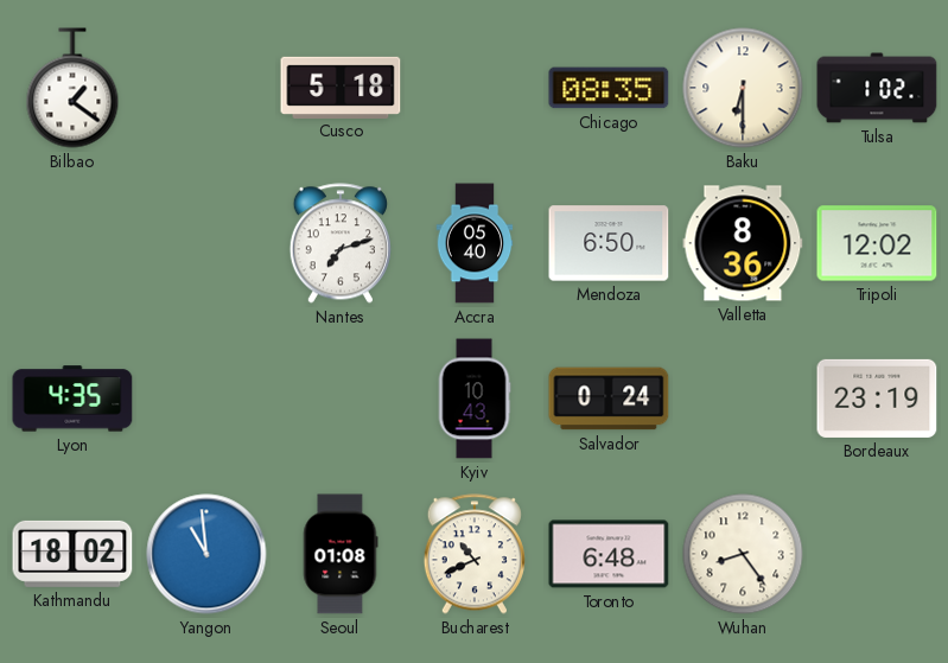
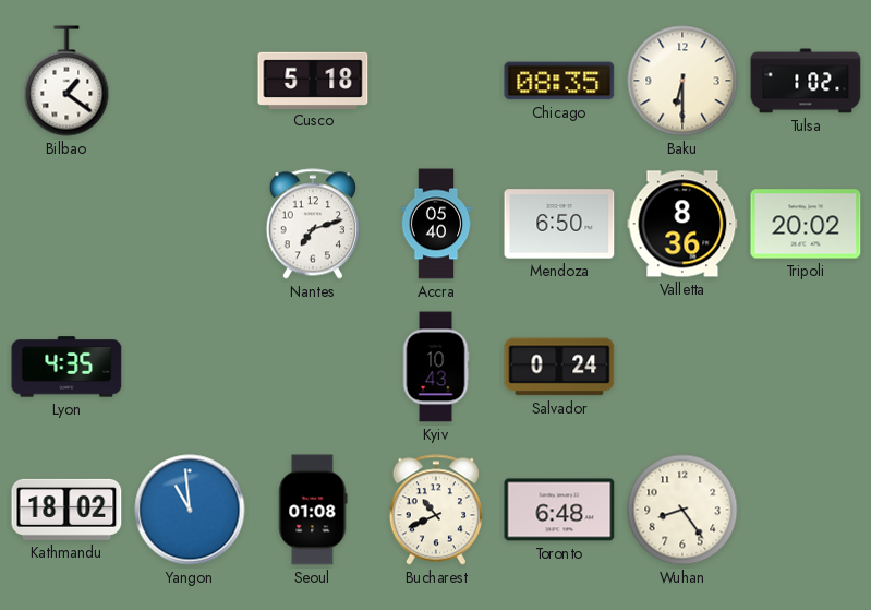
Tripoli: 12:02 -> 20:02
Bordeaux: 23:19 -> none
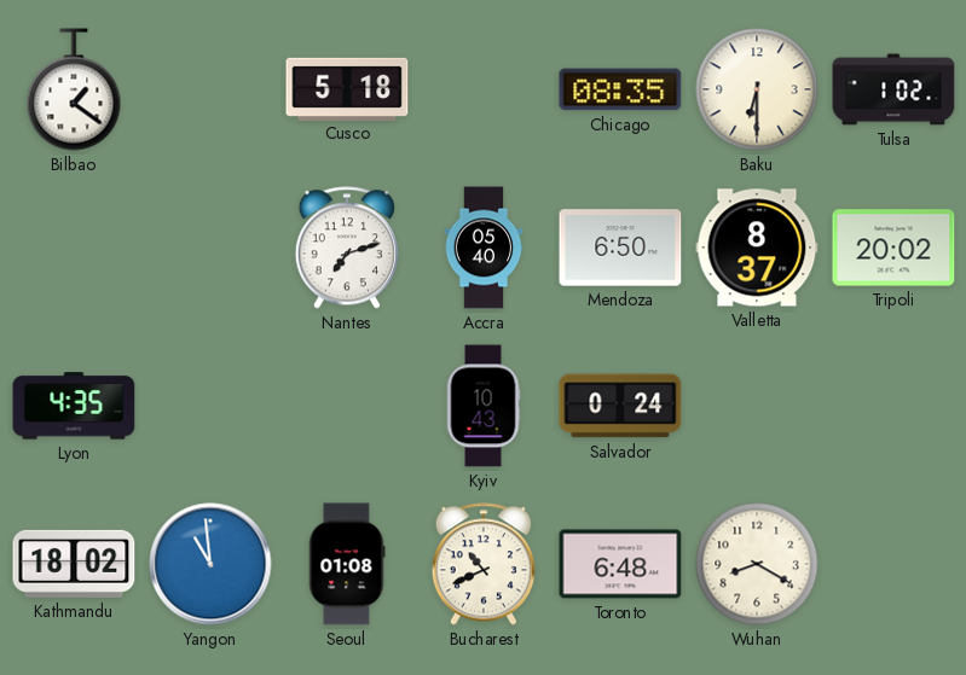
Valletta: 8:36 -> 8:37
Wuhan: 8:24 -> 8:20
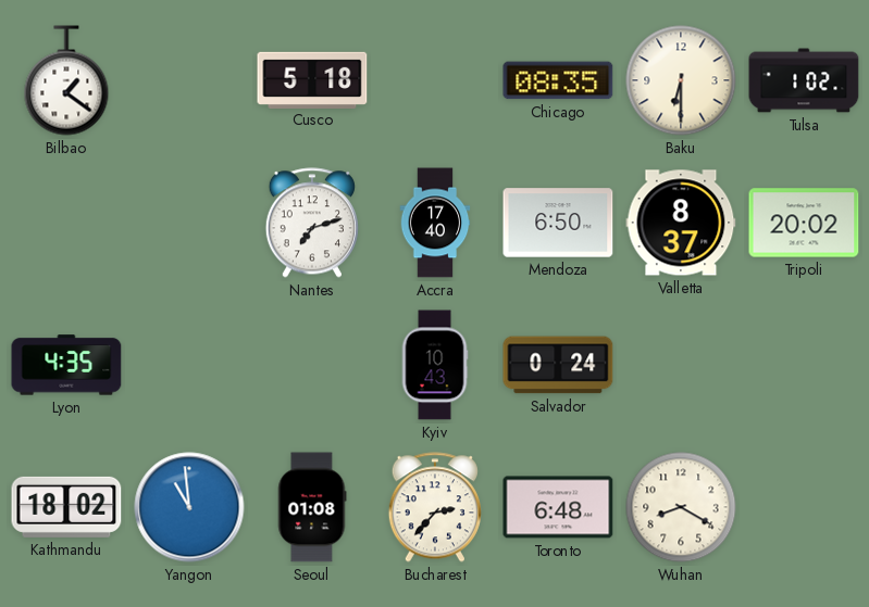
Accra: 05:40 -> 17:40
Bucharest: 10:41 -> 2:37
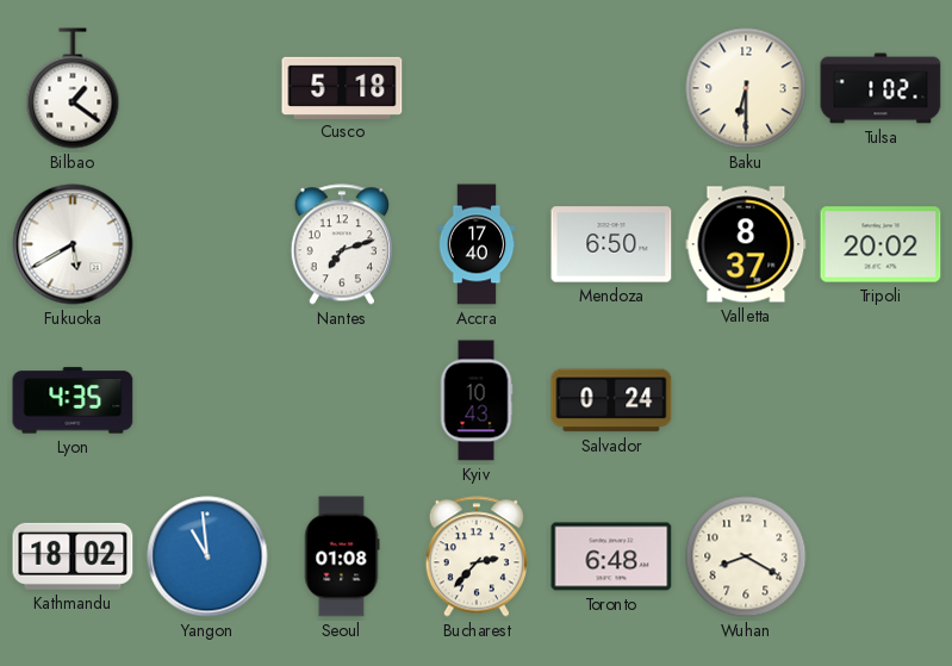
Chicago: 08:35 -> none
Fukuoka: none -> 5:40
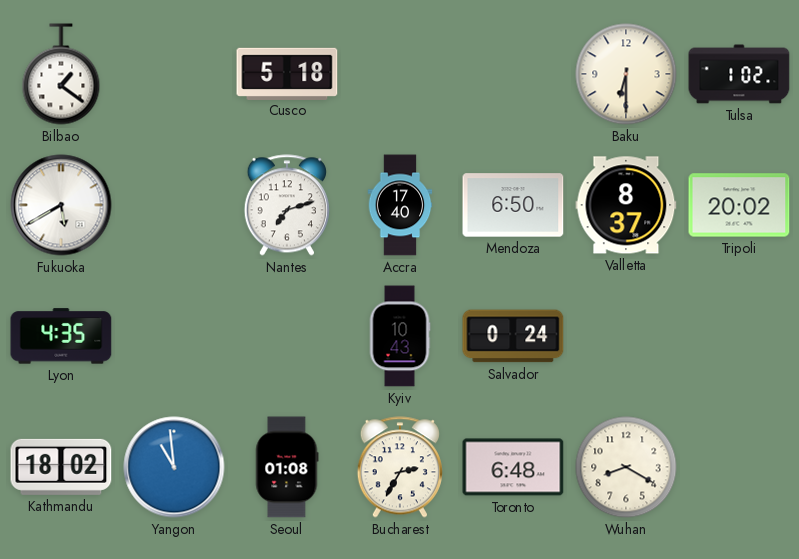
Bucharest: 2:37 -> 2:35
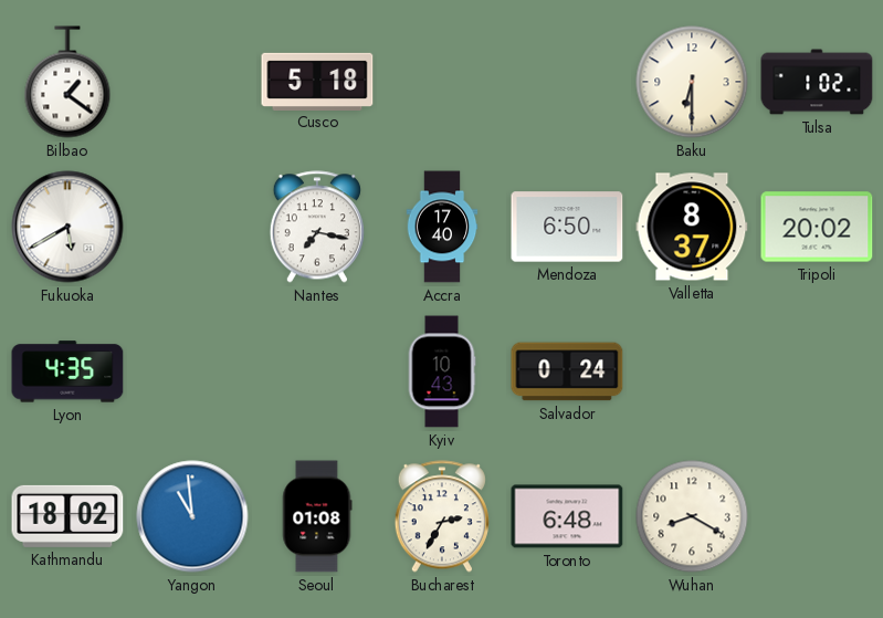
Nantes: 7:12 -> 7:17
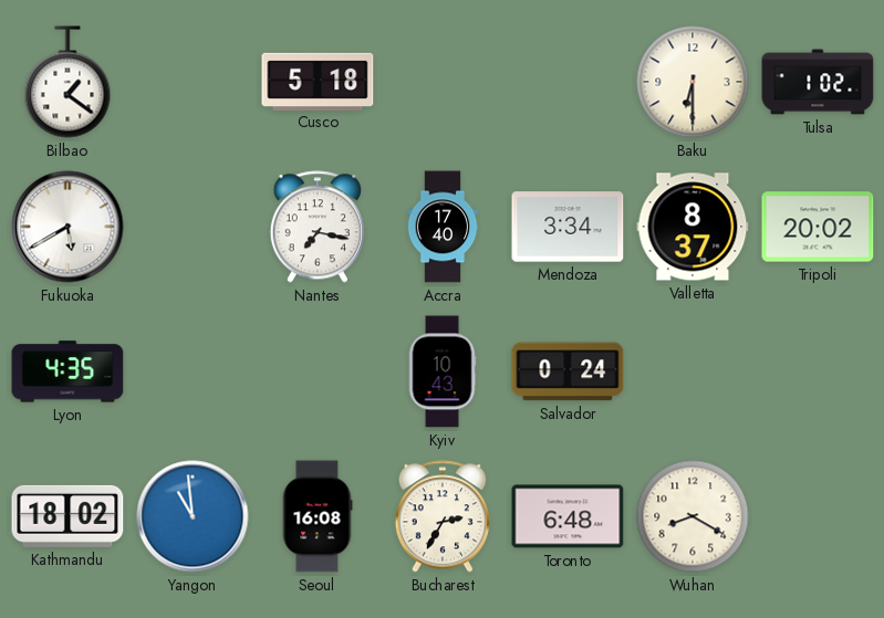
Mendoza: 6:50 -> 3:34
Seoul: 01:08 -> 16:08
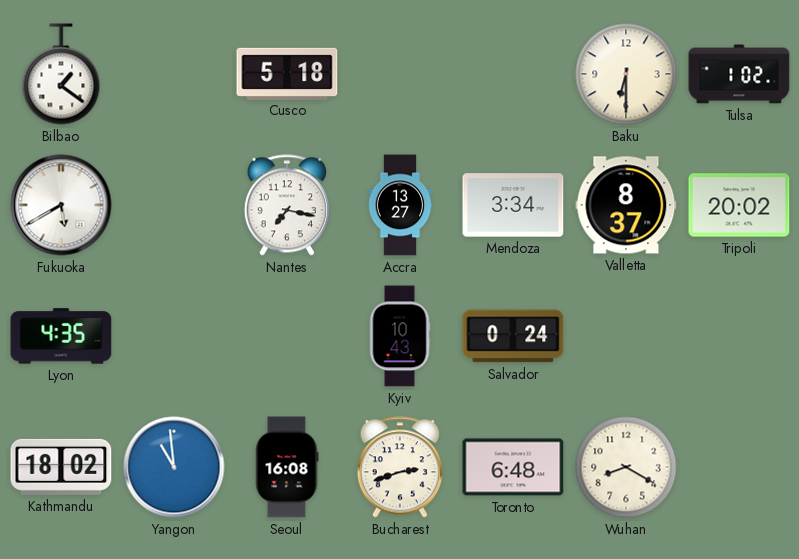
Accra: 17:40 -> 13:27
Bucharest: 2:35 -> 2:42
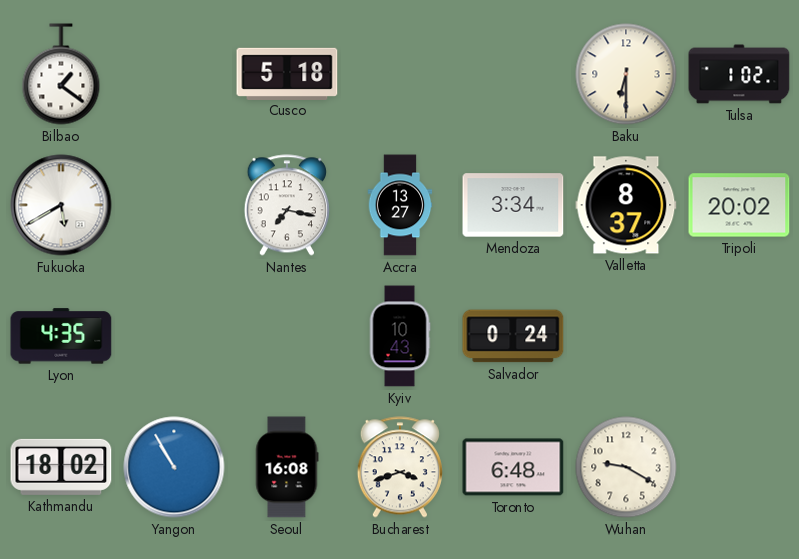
Yangon: 10:59 -> 10:55
Bucharest: 2:42 -> 3:42
Wuhan: 8:20 -> 9:20
